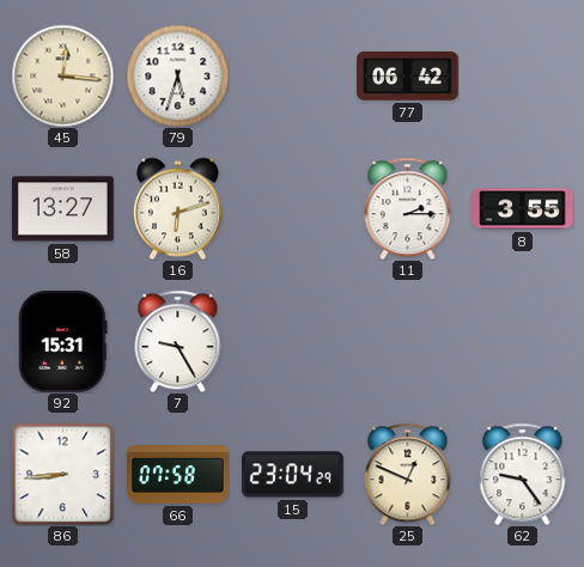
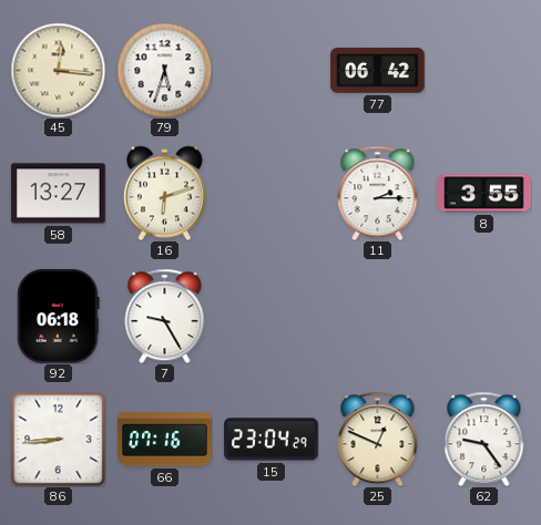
92: 15:31 -> 06:18
66: 07:58 -> 07:16
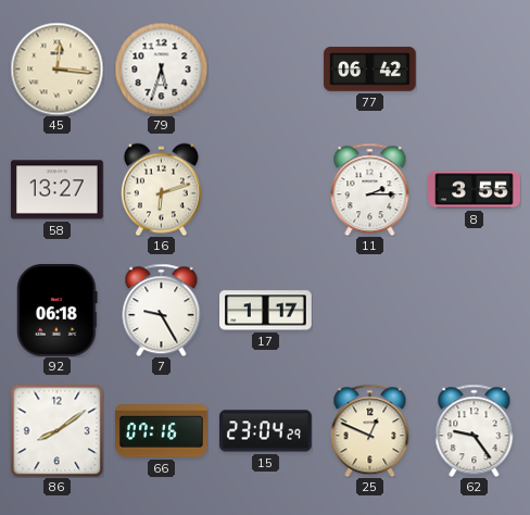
17: none -> 1:17
86: 8:44 -> 8:09
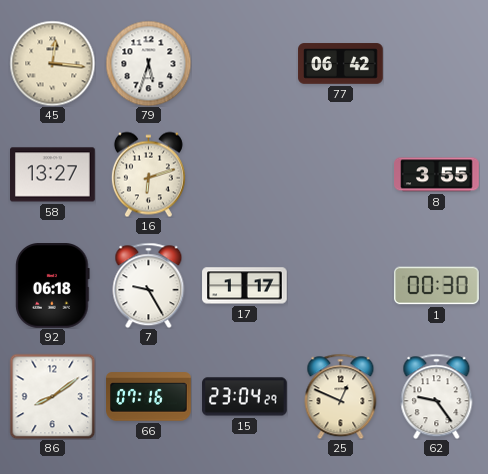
11: 2:15 -> none
1: none -> 00:30
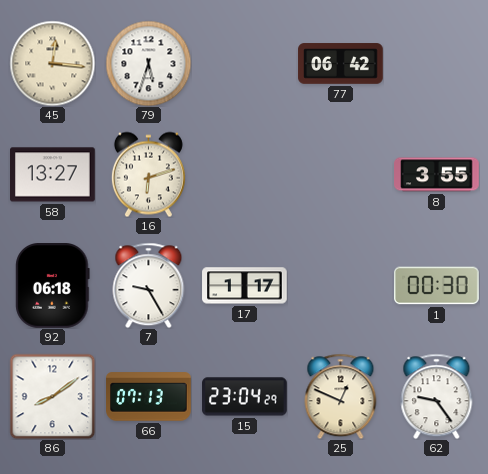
66: 07:16 -> 07:13
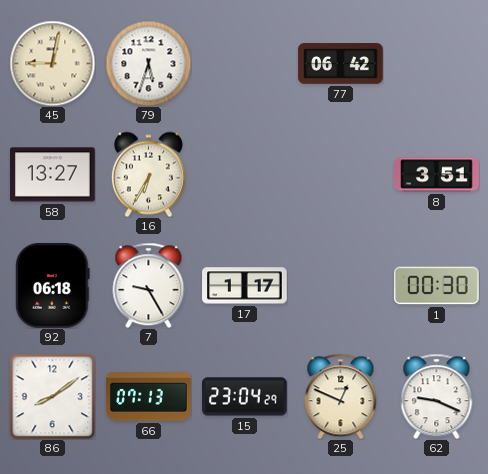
45: 12:16 -> 9:02
16: 6:12 -> 6:35
8: 3:55 -> 3:51
62: 9:24 -> 9:19
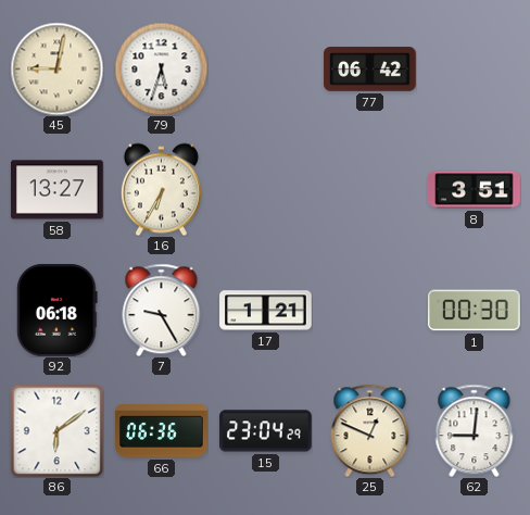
17: 1:17 -> 1:21
86: 8:09 -> 6:09
66: 07:13 -> 06:36
62: 9:19 -> 9:01
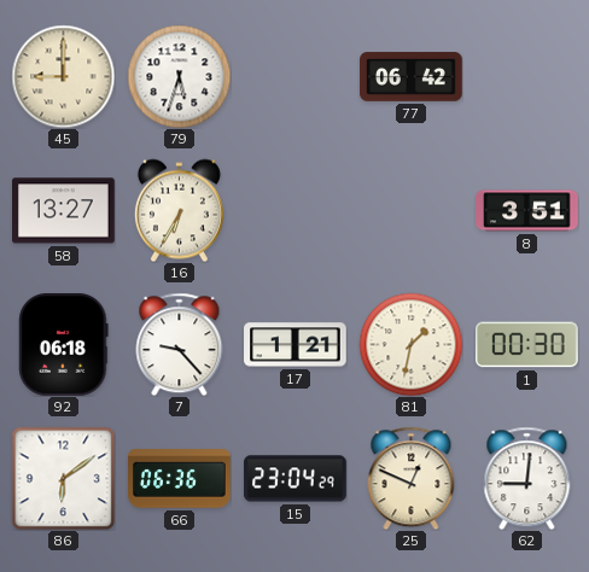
45: 9:02 -> 9:00
7: 9:25 -> 9:23
81: none -> 1:32
